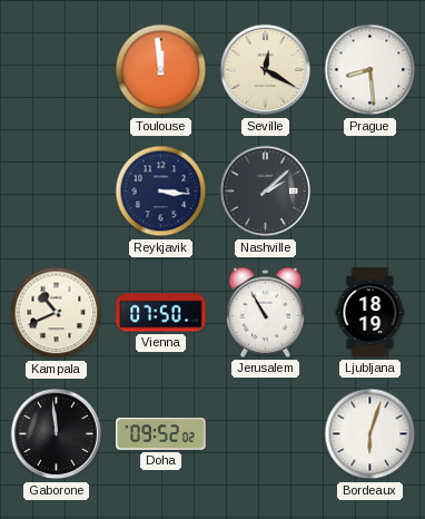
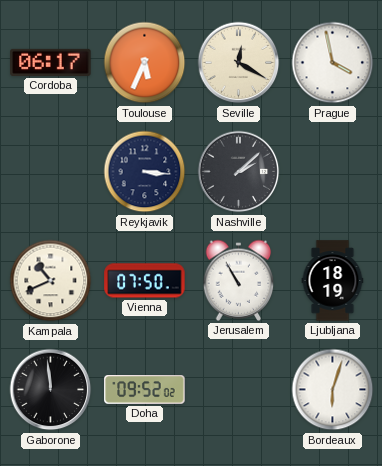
Cordoba: none -> 06:17
Toulouse: 11:59 -> 5:34
Prague: 8:29 -> 3:58
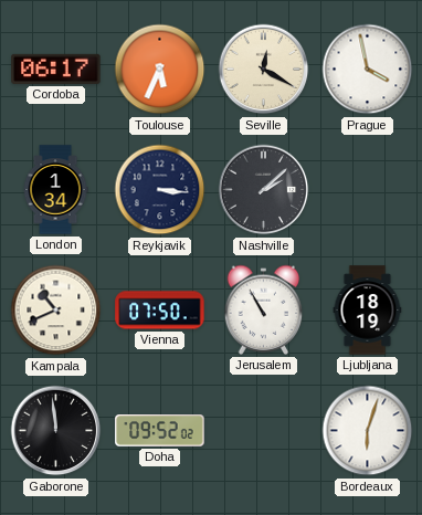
London: none -> 1:34
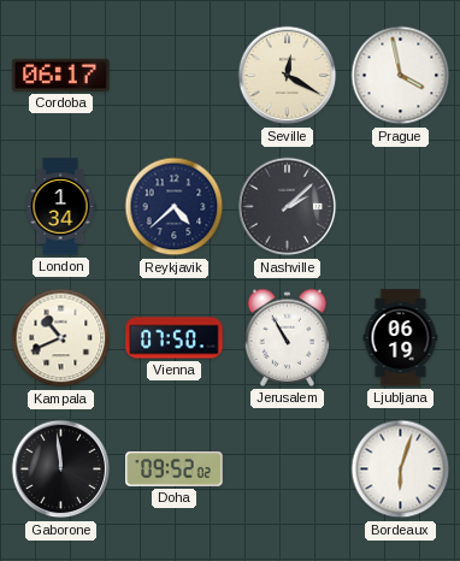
Toulouse: 5:34 -> none
Reykjavik: 3:16 -> 4:38
Ljubljana: 18:19 -> 06:19
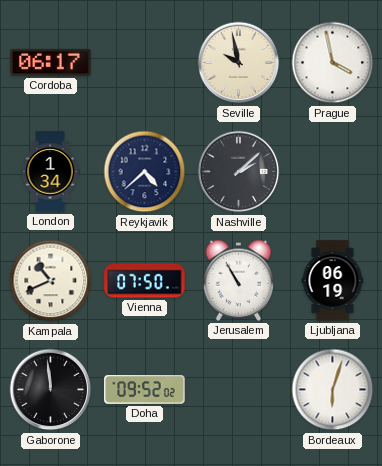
Seville: 12:20 -> 9:58
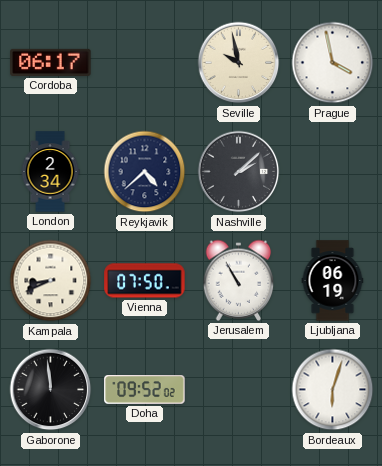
London: 1:34 -> 2:34
Kampala: 10:41 -> 8:41
